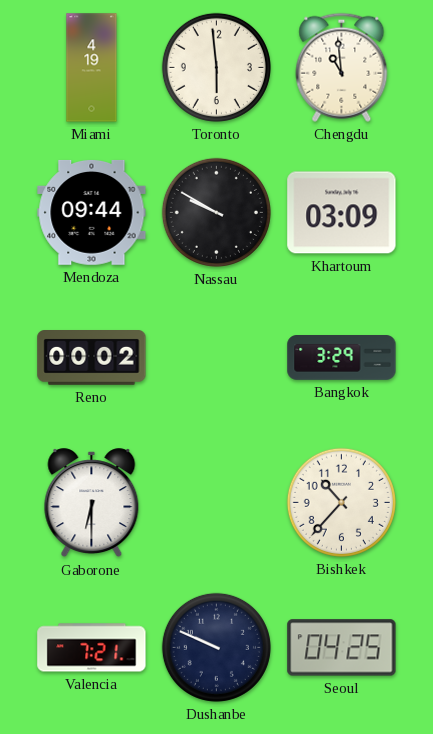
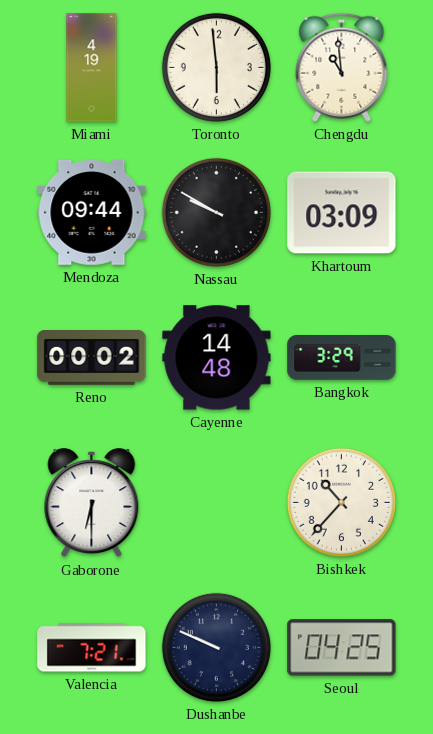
Cayenne: none -> 14:48
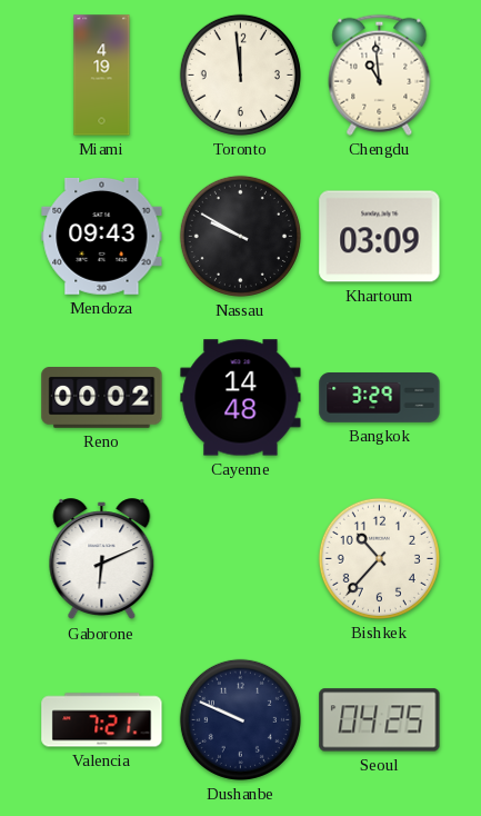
Toronto: 5:59 -> 11:59
Mendoza: 09:44 -> 09:43
Gaborone: 6:30 -> 6:11
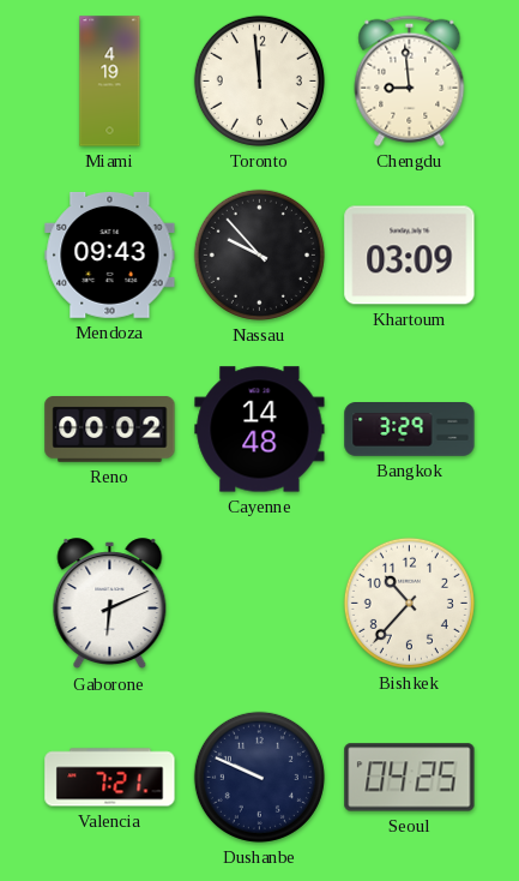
Chengdu: 10:59 -> 8:59
Nassau: 9:50 -> 9:53
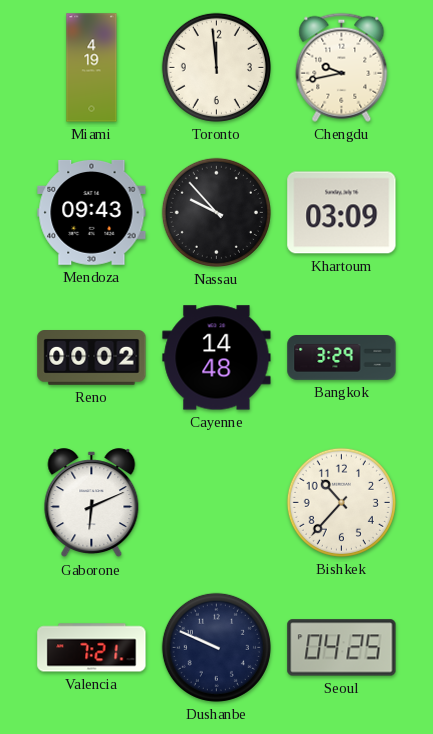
Chengdu: 8:59 -> 9:43
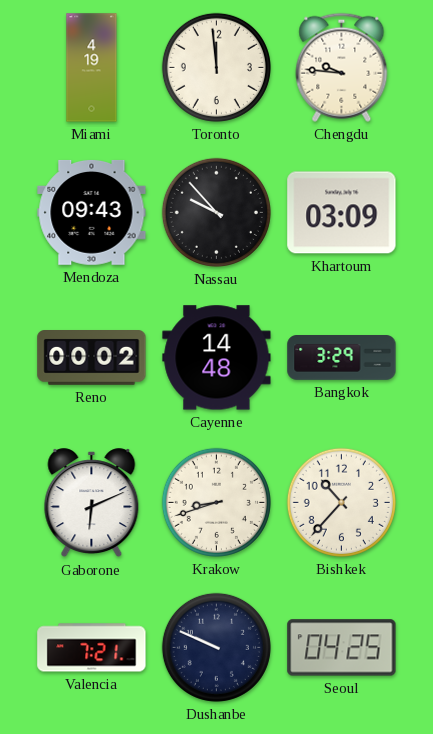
Chengdu: 9:43 -> 9:46
Krakow: none -> 8:42
